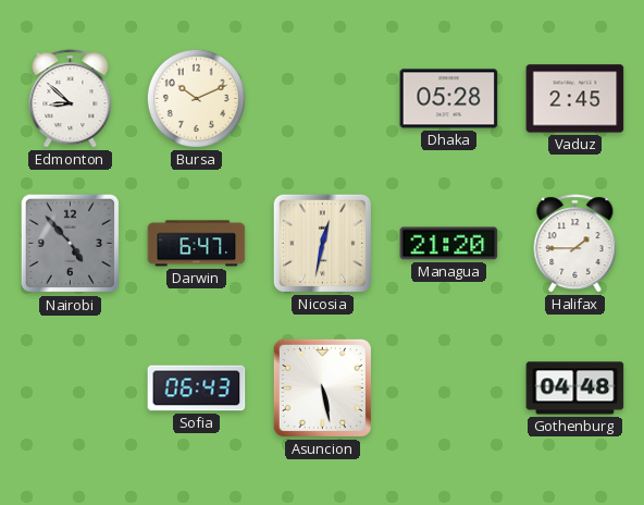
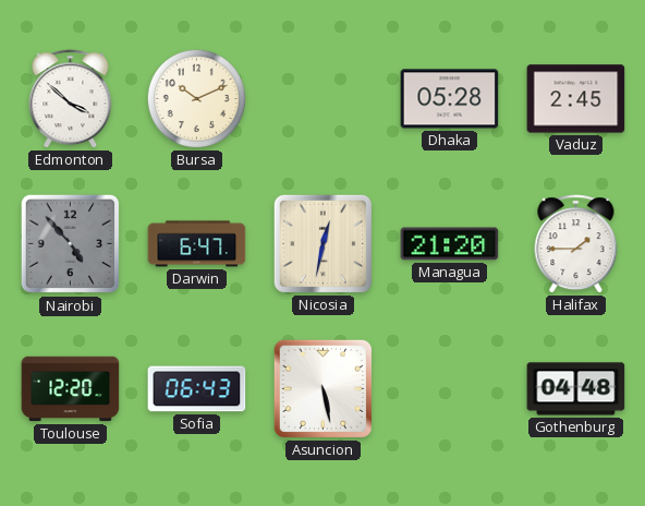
Edmonton: 8:52 -> 3:52
Toulouse: none -> 12:20
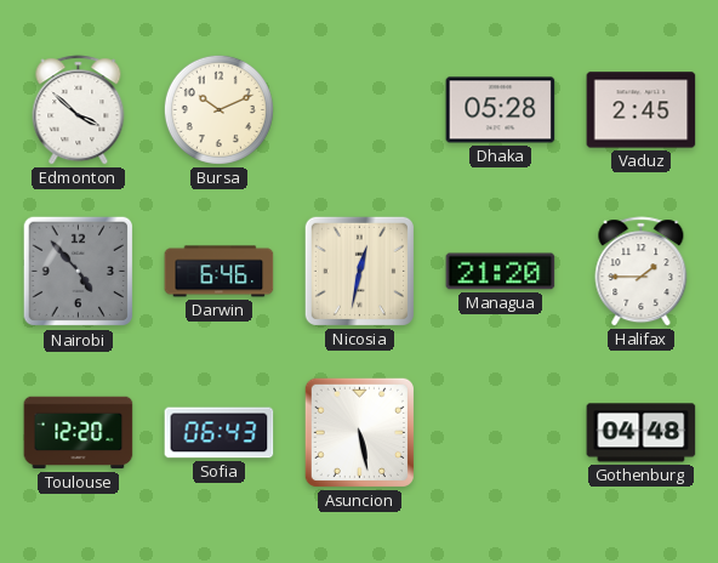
Darwin: 6:47 -> 6:46
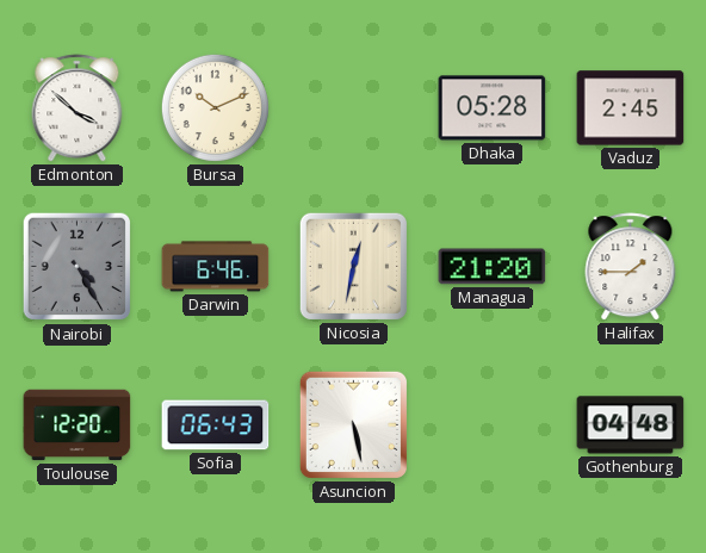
Nairobi: 4:53 -> 4:25
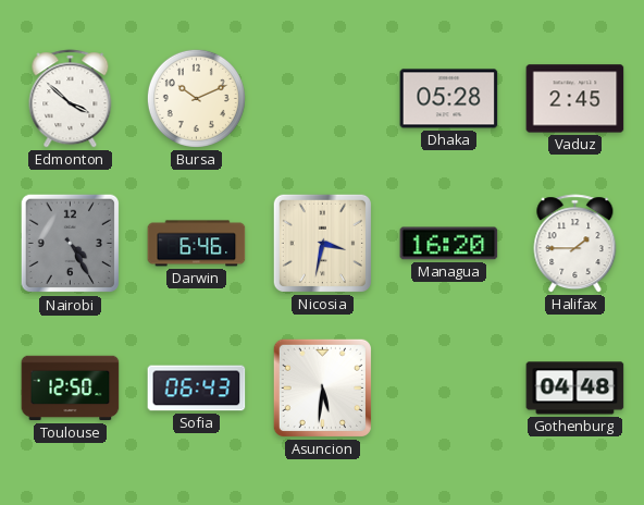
Nicosia: 12:32 -> 3:32
Managua: 21:20 -> 16:20
Toulouse: 12:20 -> 12:50
Asuncion: 5:28 -> 5:31
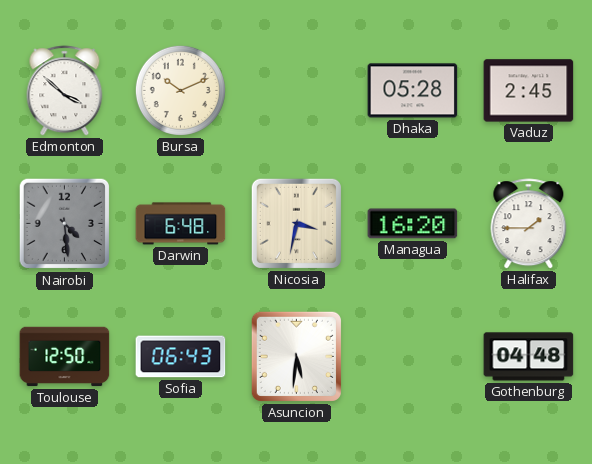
Nairobi: 4:25 -> 4:29
Darwin: 6:46 -> 6:48
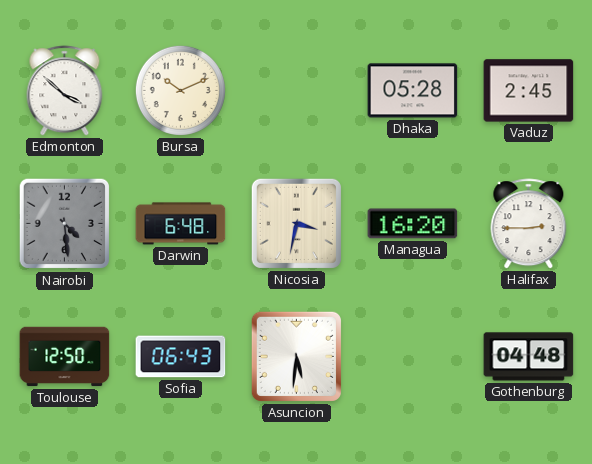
Halifax: 1:45 -> 2:45
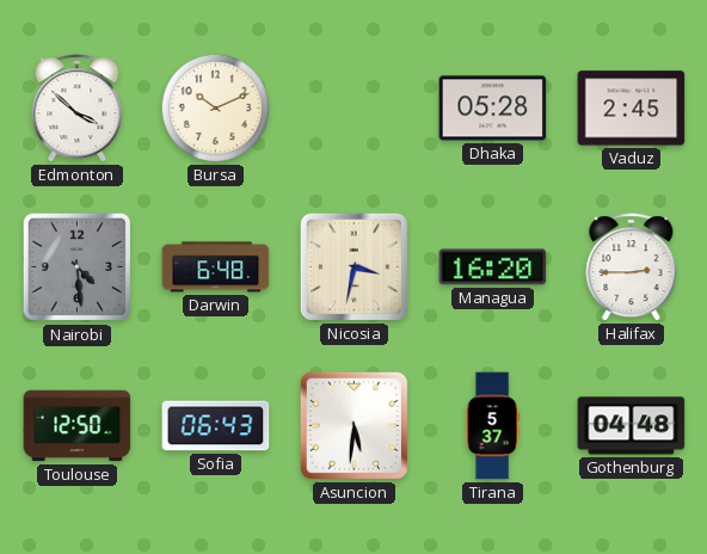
Tirana: none -> 5:37
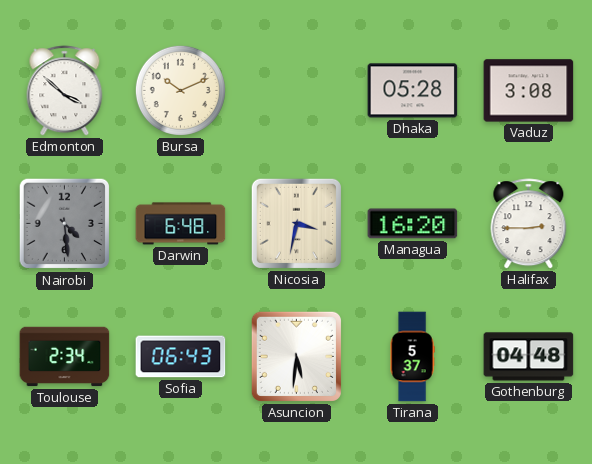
Vaduz: 2:45 -> 3:08
Toulouse: 12:50 -> 2:34
